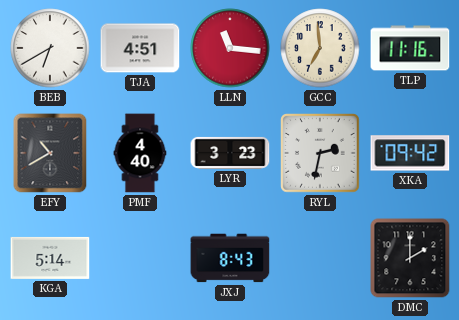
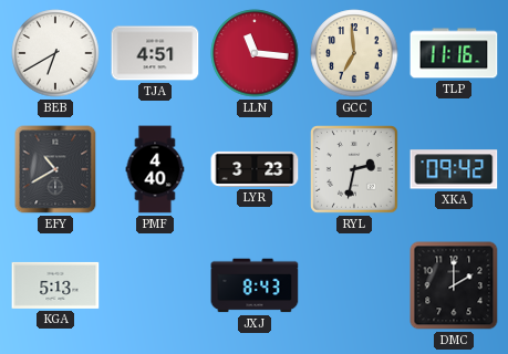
KGA: 5:14 -> 5:13
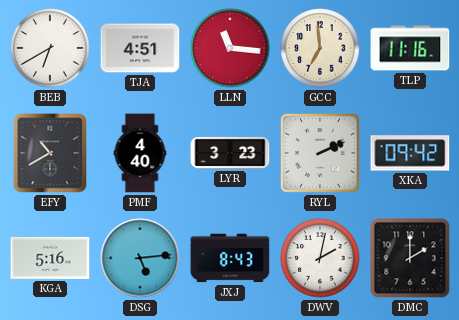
RYL: 2:32 -> 2:11
KGA: 5:13 -> 5:16
DSG: none -> 5:14
DWV: none -> 2:02
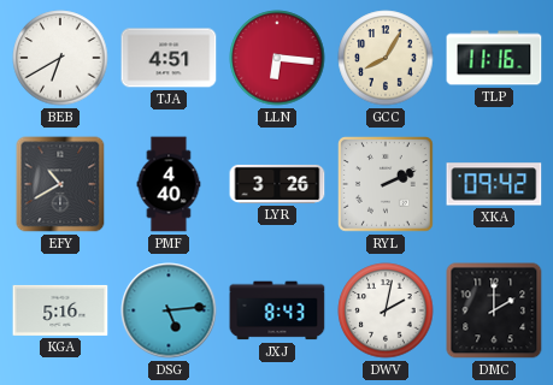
LLN: 11:16 -> 6:16
GCC: 6:59 -> 8:05
LYR: 3:23 -> 3:26
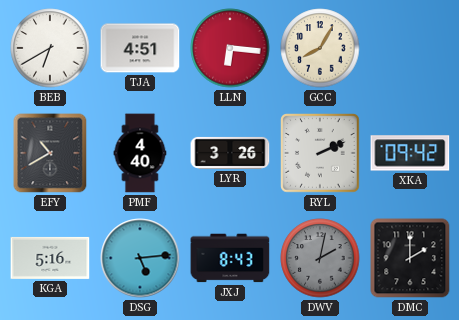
TLP: 11:16 -> none
DWV dial: white -> grey
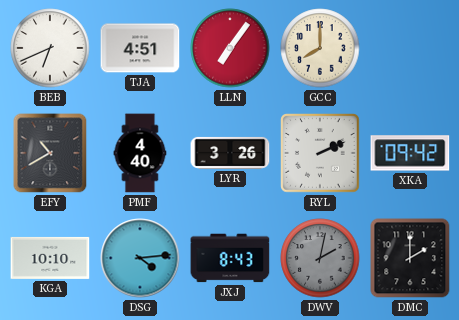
BEB: 6:40 -> 6:41
LLN: 6:16 -> 7:06
GCC: 8:05 -> 8:00
KGA: 5:16 -> 10:10
DSG: 5:14 -> 4:14
